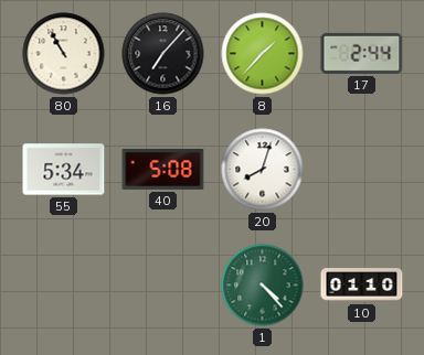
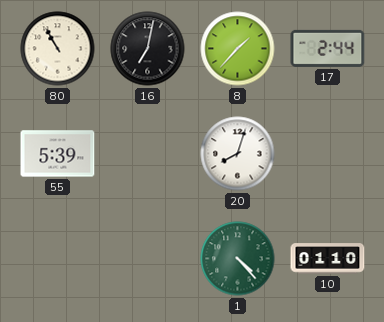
16: 7:07 -> 7:02
55: 5:34 -> 5:39
40: 5:08 -> none
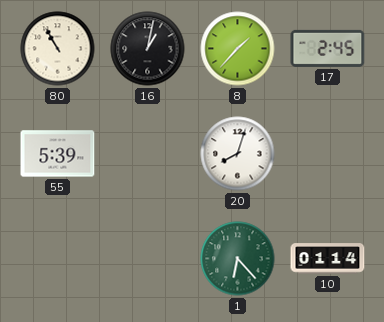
16: 7:02 -> 1:02
17: 2:44 -> 2:45
1: 4:23 -> 6:23
10: 01:10 -> 01:14
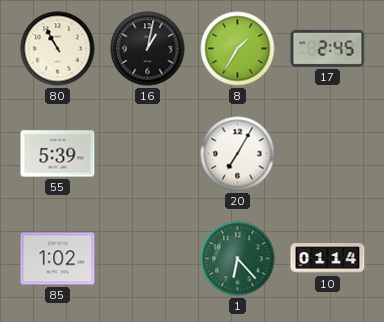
8: 1:37 -> 1:35
20: 8:03 -> 7:05
85: none -> 1:02
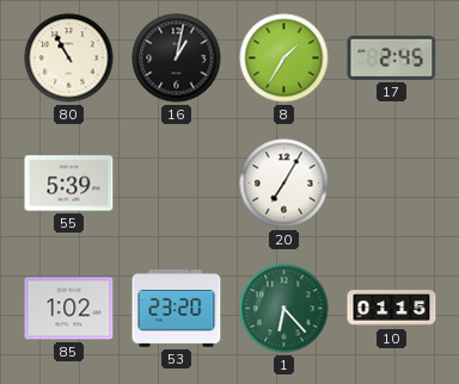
53: none -> 23:20
10: 01:14 -> 01:15
